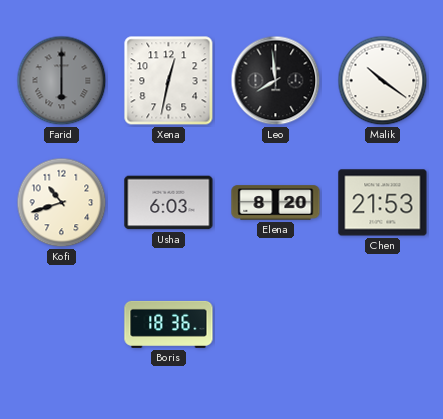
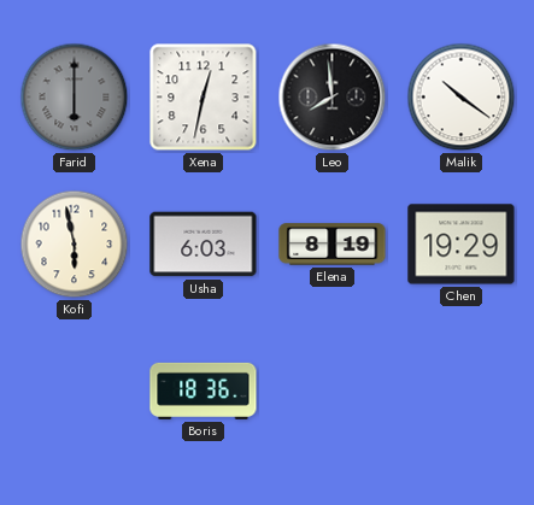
Kofi: 10:42 -> 5:58
Elena: 8:20 -> 8:19
Chen: 21:53 -> 19:29
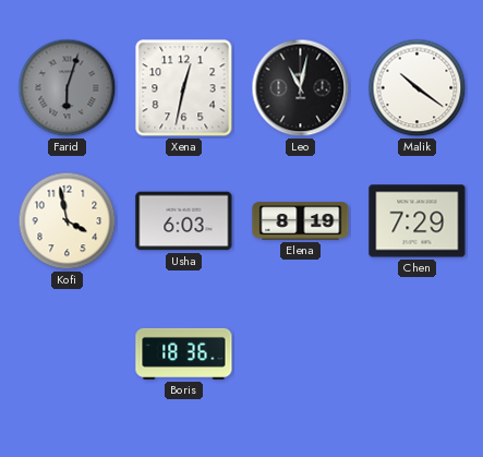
Farid: 6:00 -> 6:03
Leo: 7:59 -> 11:02
Kofi: 5:58 -> 3:58
Chen: 19:29 -> 7:29
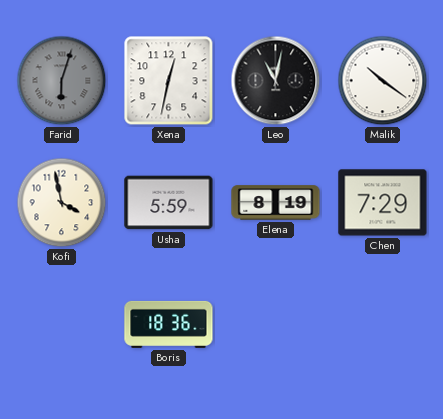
Usha: 6:03 -> 5:59
